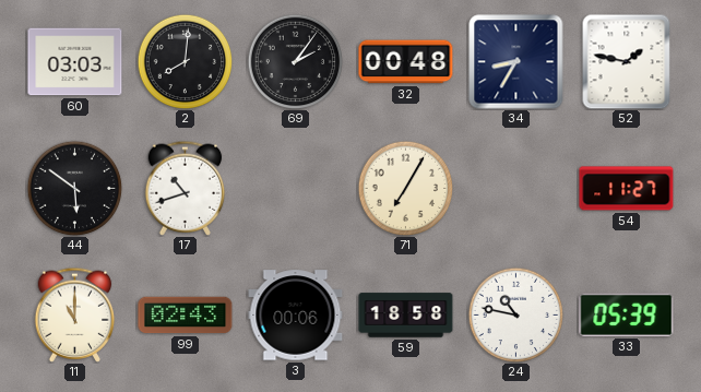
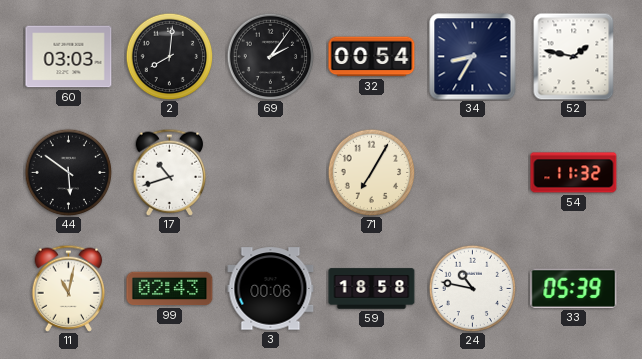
32: 00:48 -> 00:54
54: 11:27 -> 11:32
11: 11:00 -> 11:02
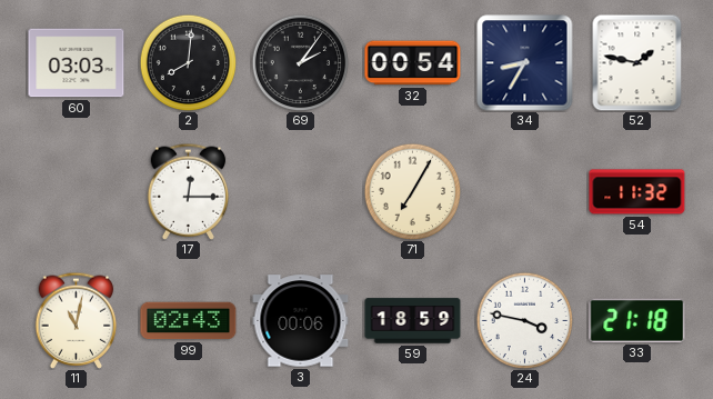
44: 5:51 -> none
17: 10:42 -> 12:15
59: 18:58 -> 18:59
24: 10:47 -> 3:47
33: 05:39 -> 21:18
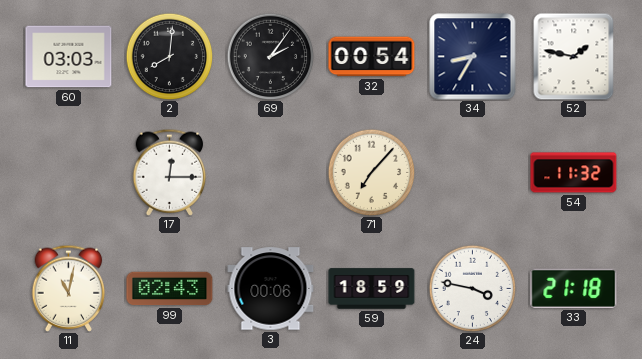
71: 7:05 -> 7:07
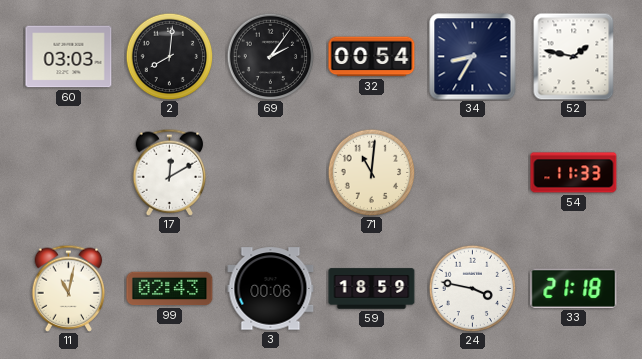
17: 12:15 -> 12:10
71: 7:07 -> 11:01
54: 11:32 -> 11:33
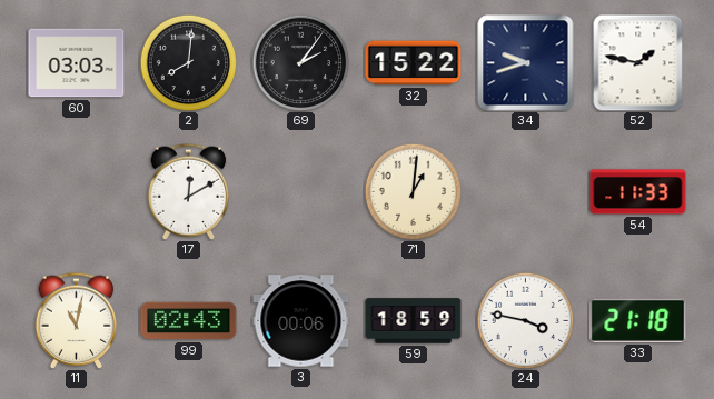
32: 00:54 -> 15:22
34: 8:35 -> 9:42
71: 11:01 -> 1:01
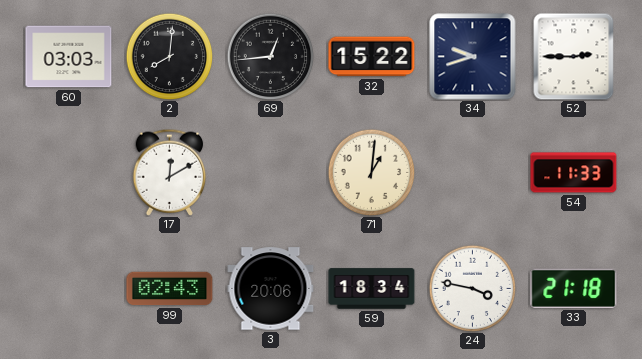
69: 2:06 -> 12:44
52: 1:47 -> 2:45
11: 11:02 -> none
3: 00:06 -> 20:06
59: 18:59 -> 18:34
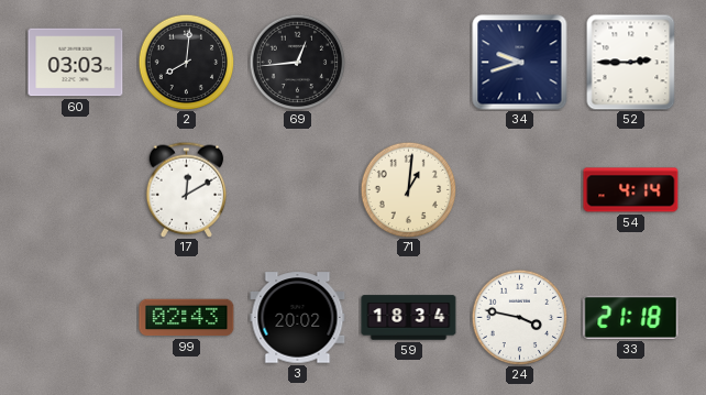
32: 15:22 -> none
54: 11:33 -> 4:14
3: 20:06 -> 20:02
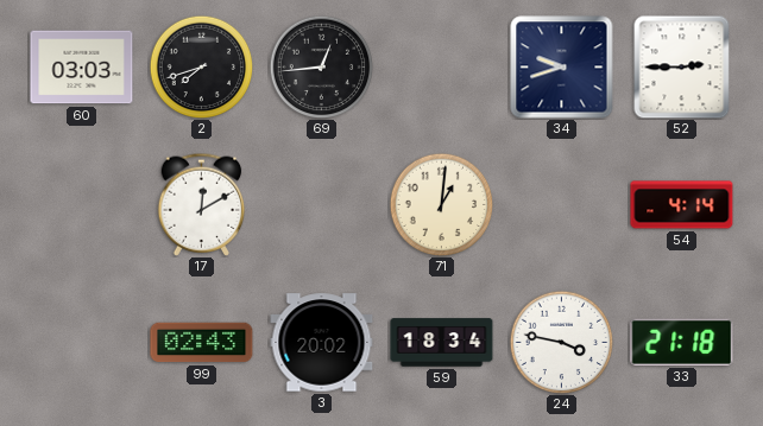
2: 8:01 -> 7:42
